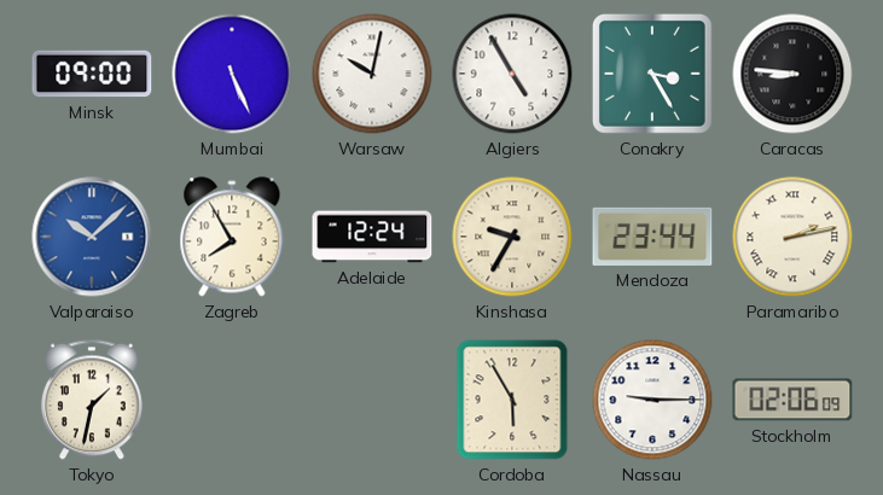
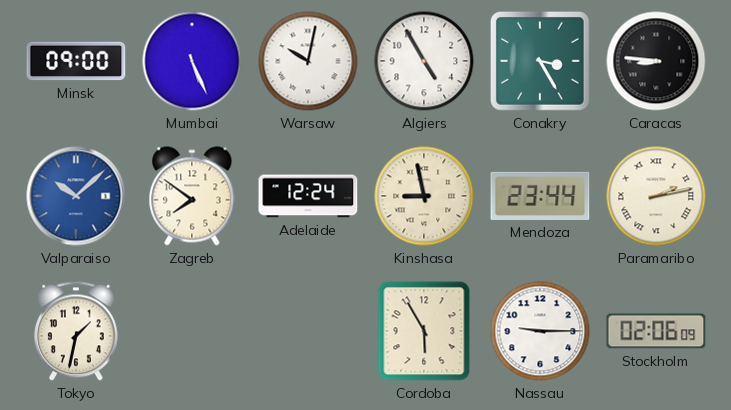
Zagreb: 7:55 -> 7:51
Kinshasa: 9:35 -> 8:58
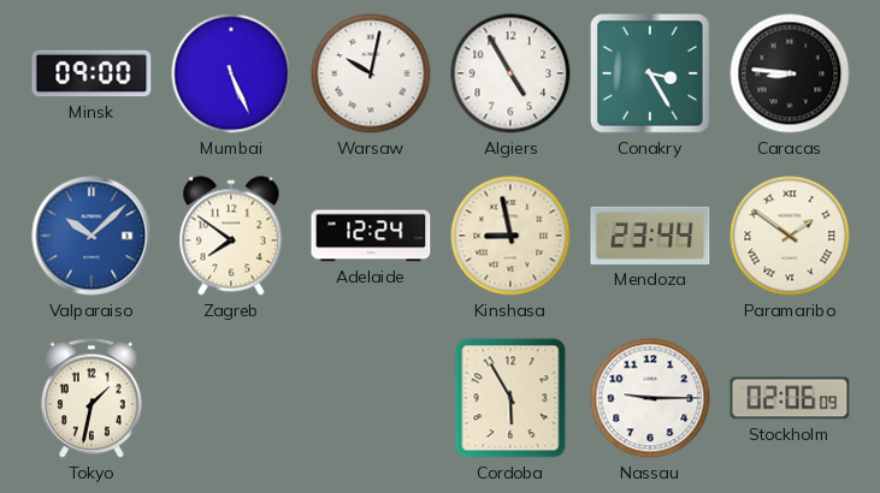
Paramaribo: 2:13 -> 1:51
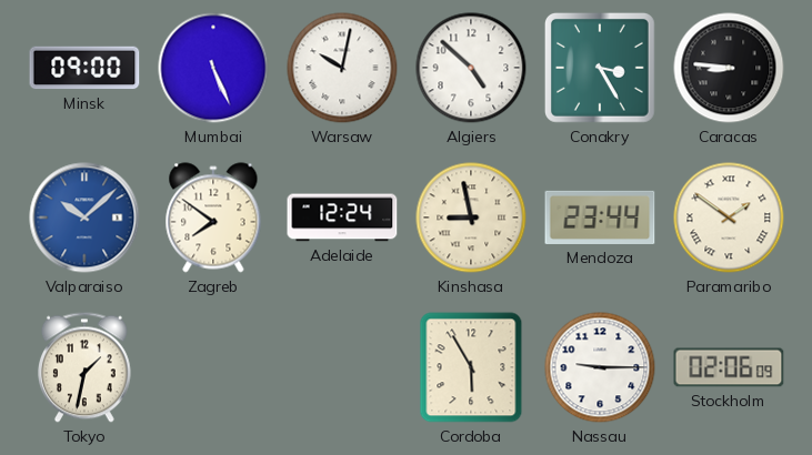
Algiers: 4:55 -> 4:52
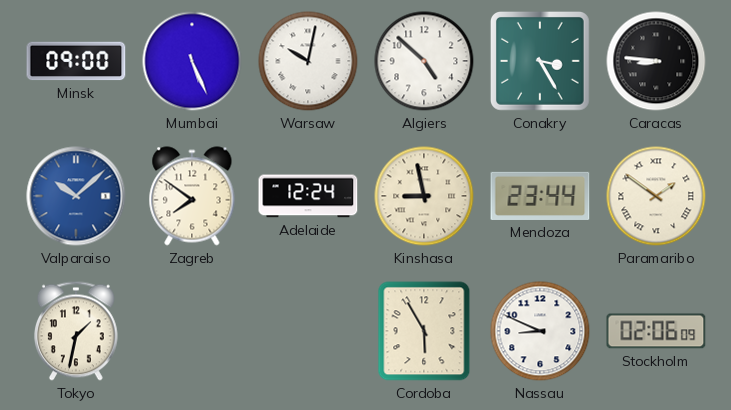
Nassau: 9:15 -> 8:49
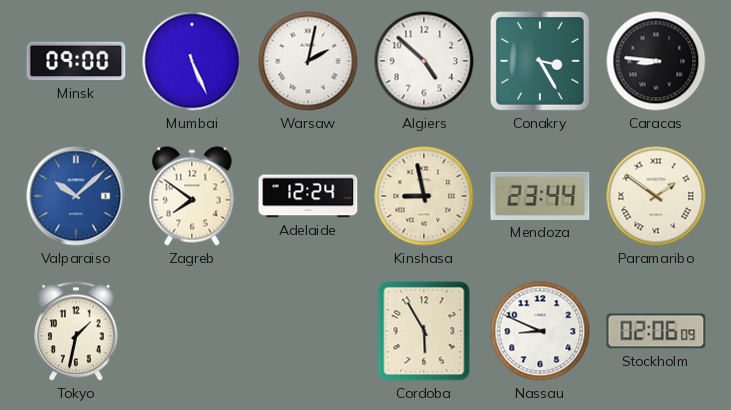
Warsaw: 10:02 -> 2:02
